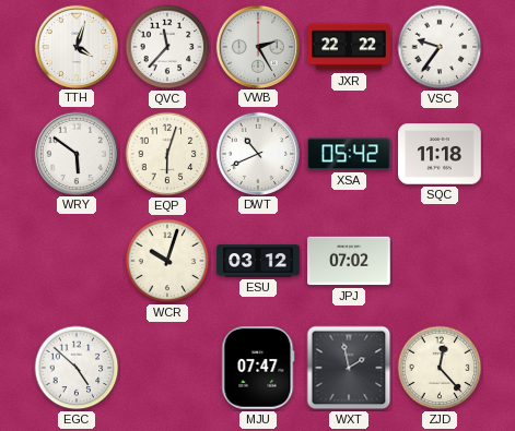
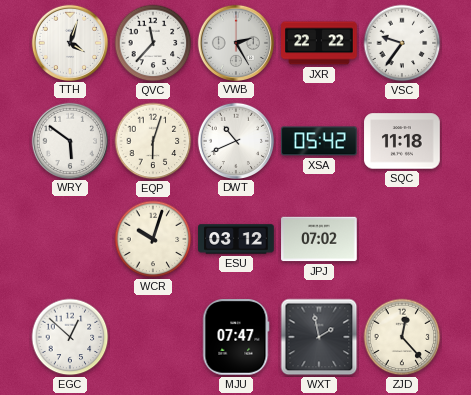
EGC: 4:52 -> 12:52
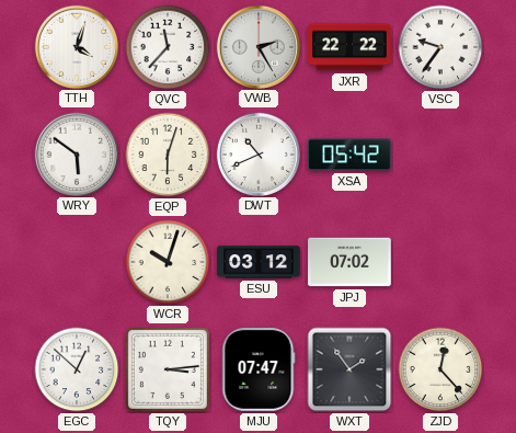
SQC: 11:18 -> none
TQY: none -> 3:14
WXT: 1:58 -> 1:54
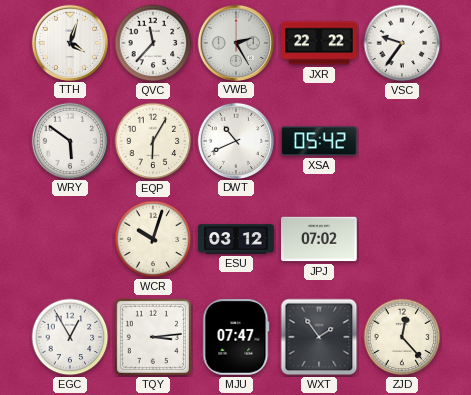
EQP: 6:03 -> 6:05
EGC: 12:52 -> 12:55
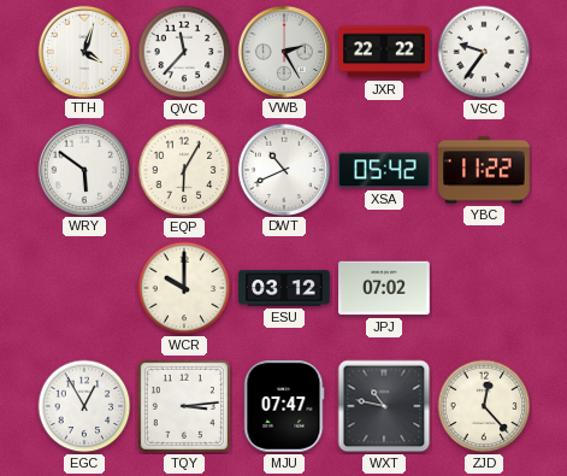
YBC: none -> 11:22
WCR: 10:03 -> 10:00
WXT: 1:54 -> 10:47
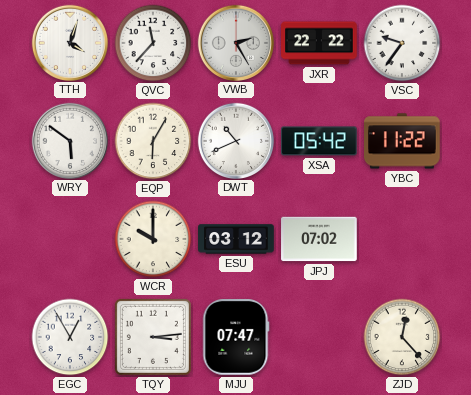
WXT: 10:47 -> none
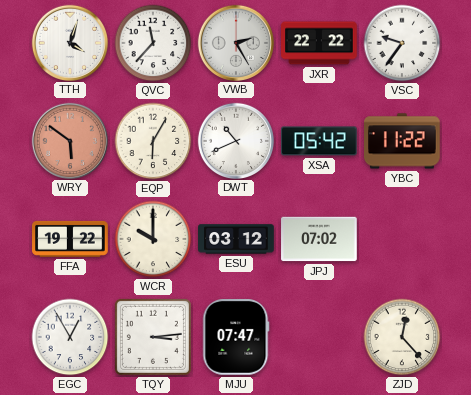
WRY dial: white -> salmon
FFA: none -> 19:22
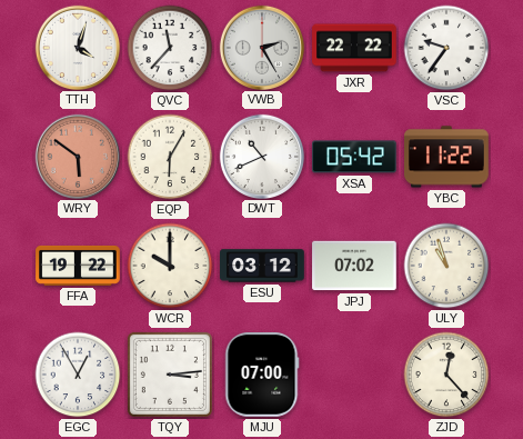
ULY: none -> 10:57
MJU: 07:47 -> 07:00
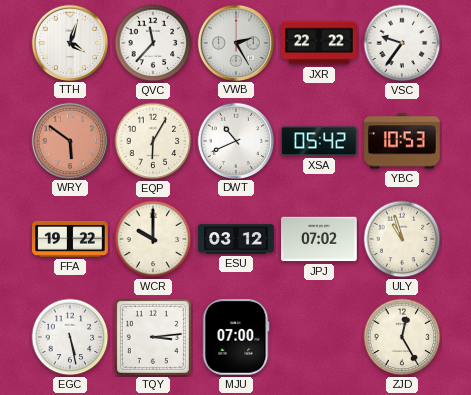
YBC: 11:22 -> 10:53
EGC: 12:55 -> 5:28
ZJD: 12:23 -> 12:25
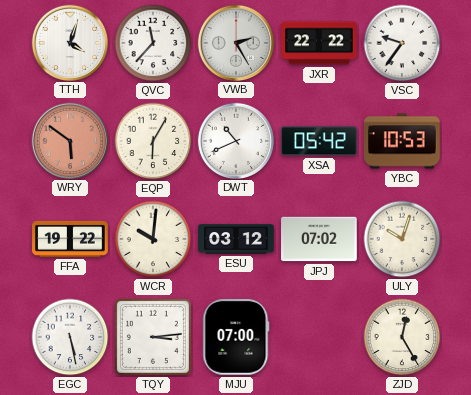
WCR: 10:00 -> 10:01
ULY: 10:57 -> 10:03
